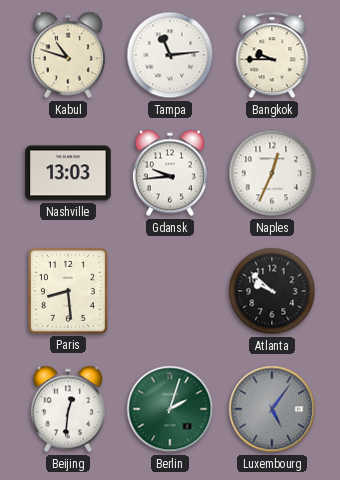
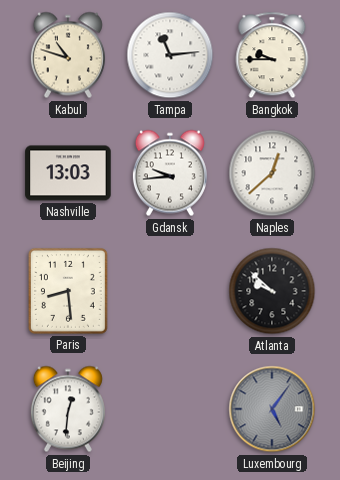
Naples: 12:34 -> 12:38
Berlin: 2:03 -> none
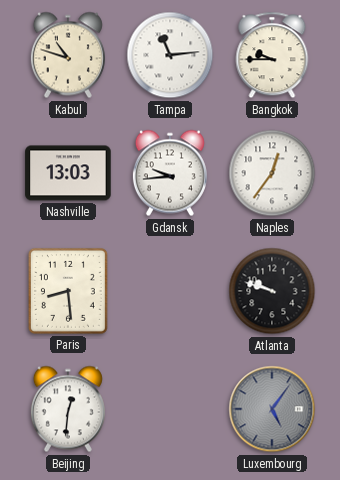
Naples: 12:38 -> 12:36
Atlanta: 9:52 -> 9:48
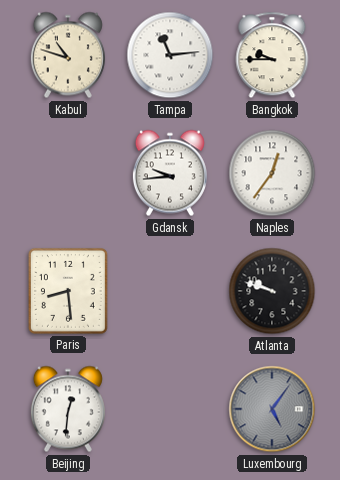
Nashville: 13:03 -> none
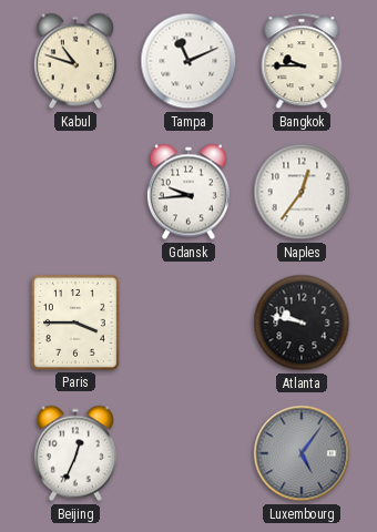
Tampa: 11:14 -> 11:11
Paris: 8:29 -> 3:45
Atlanta: 9:48 -> 9:47
Beijing: 12:31 -> 12:34
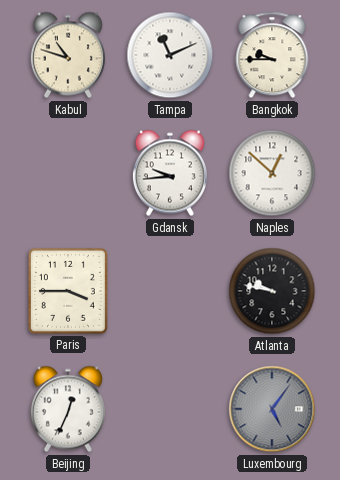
Naples: 12:36 -> 12:52
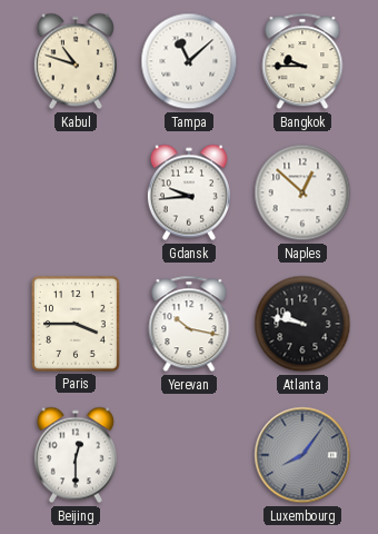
Tampa: 11:11 -> 11:08
Yerevan: none -> 10:17
Beijing: 12:34 -> 12:30
Luxembourg: 5:06 -> 8:06
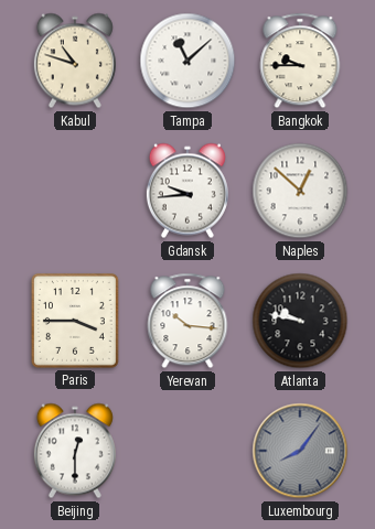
Yerevan: 10:17 -> 10:16
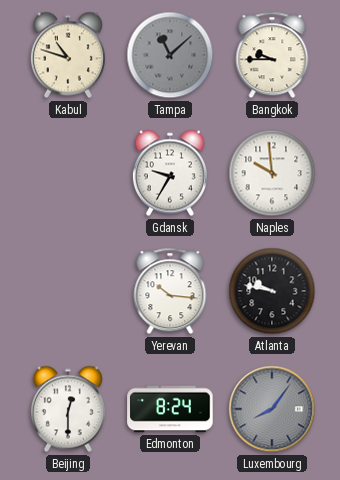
Tampa dial: white -> grey
Gdansk: 9:44 -> 9:35
Naples: 12:52 -> 9:59
Paris: 3:45 -> none
Edmonton: none -> 8:24
